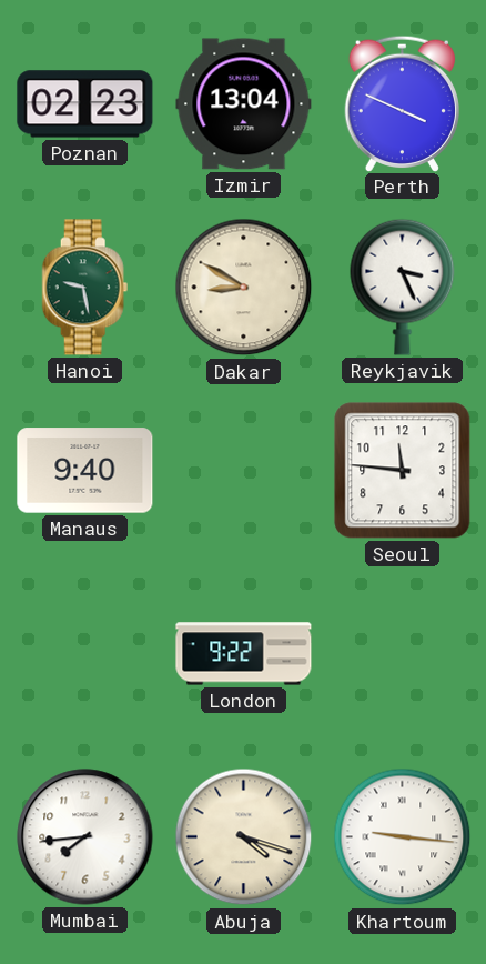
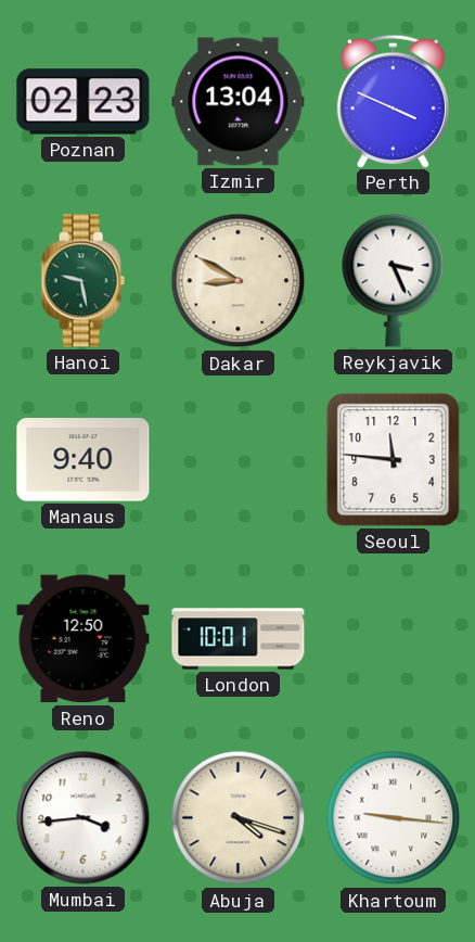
Reno: none -> 12:50
London: 9:22 -> 10:01
Mumbai: 7:44 -> 3:44
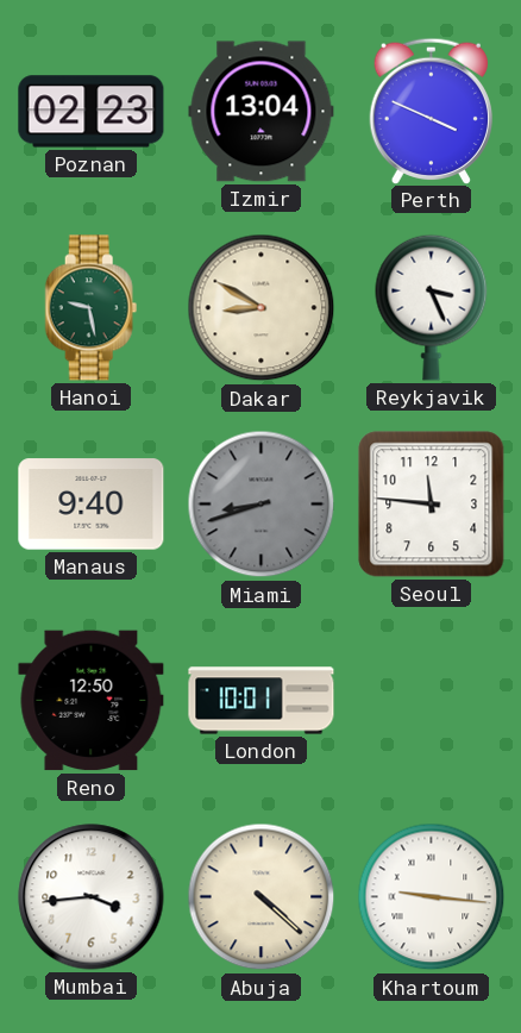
Miami: none -> 8:42
Abuja: 4:18 -> 4:22
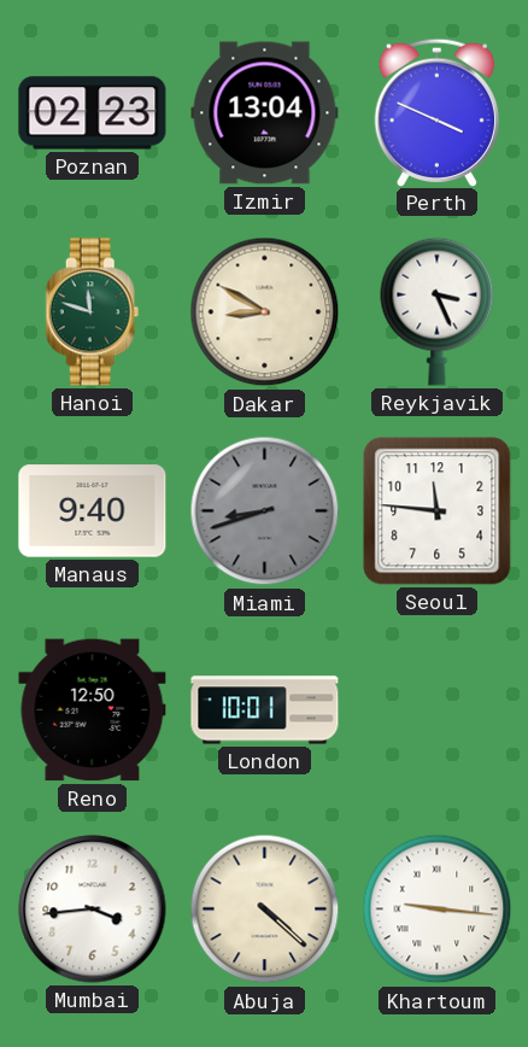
Hanoi: 9:28 -> 11:48
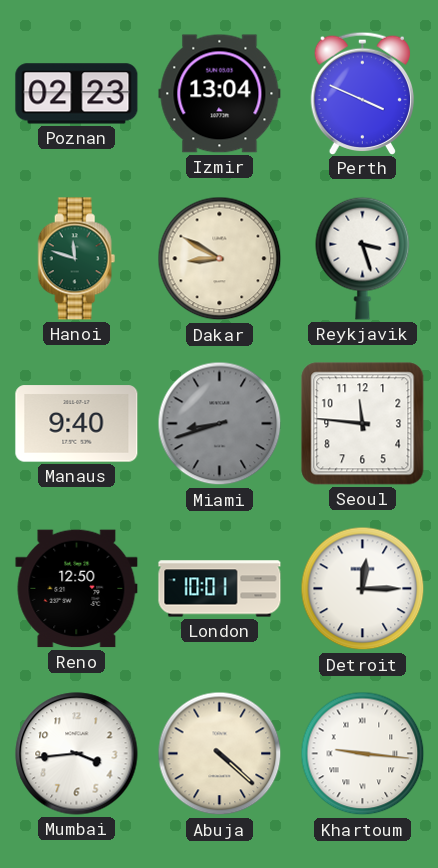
Reykjavik: 3:26 -> 3:27
Detroit: none -> 12:15
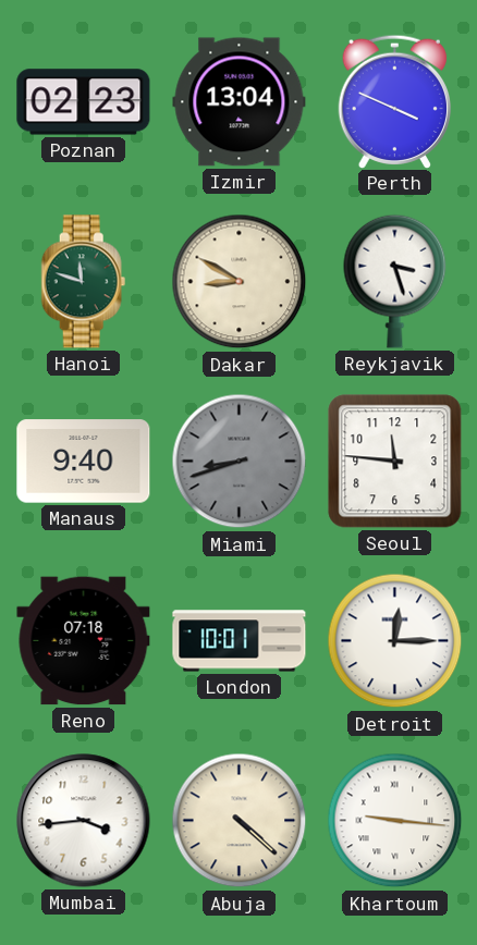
Reno: 12:50 -> 07:18
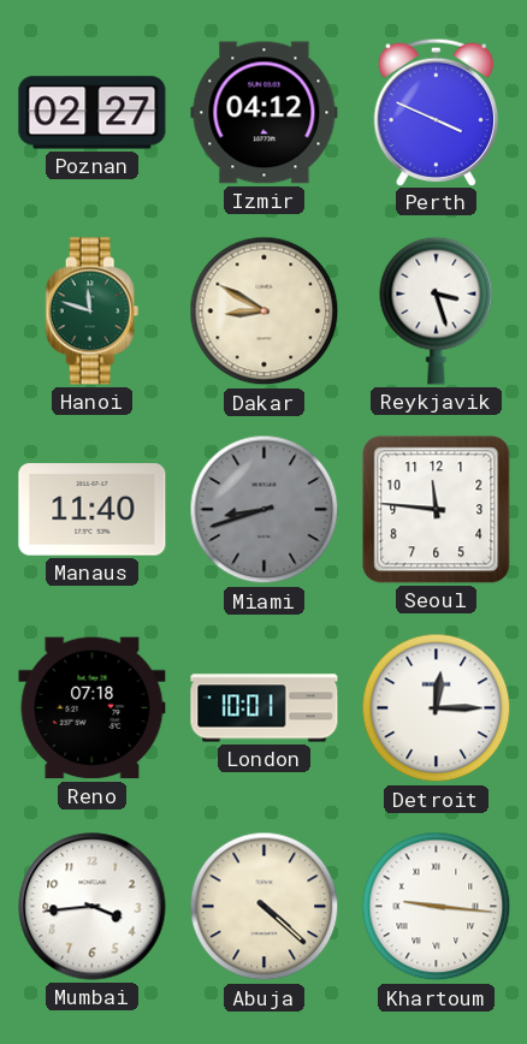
Poznan: 02:23 -> 02:27
Izmir: 13:04 -> 04:12
Manaus: 9:40 -> 11:40
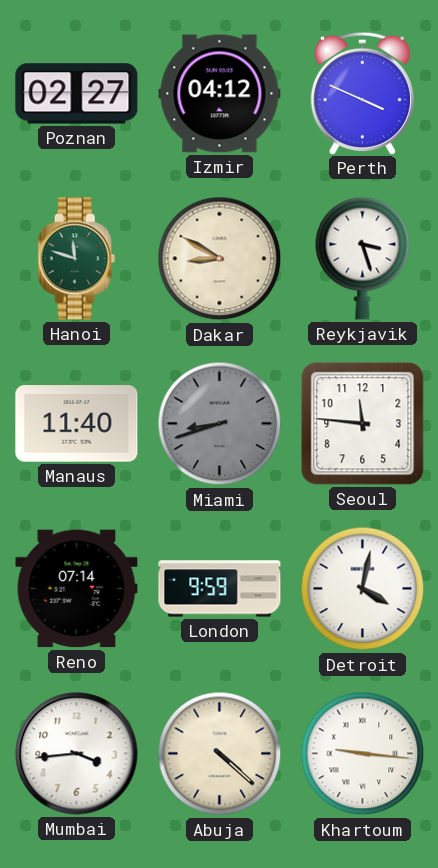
Reno: 07:18 -> 07:14
London: 10:01 -> 9:59
Detroit: 12:15 -> 4:02
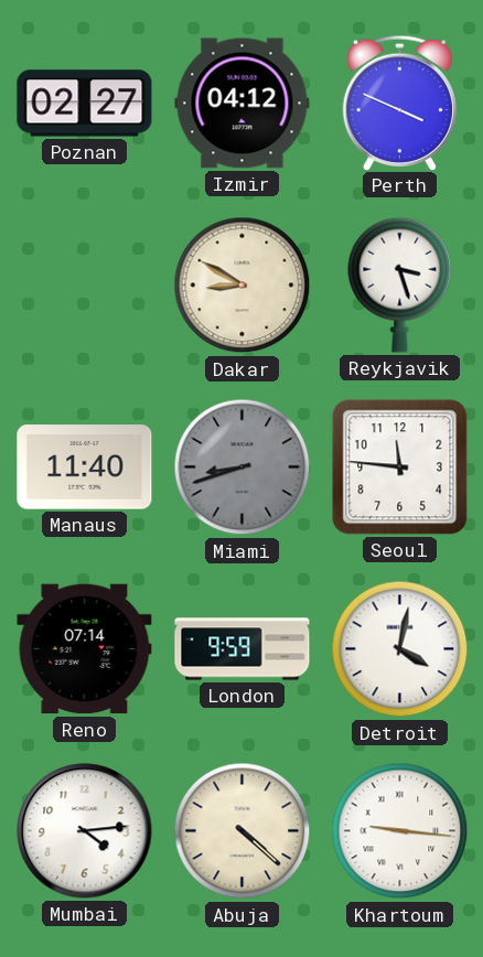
Hanoi: 11:48 -> none
Mumbai: 3:44 -> 4:14
